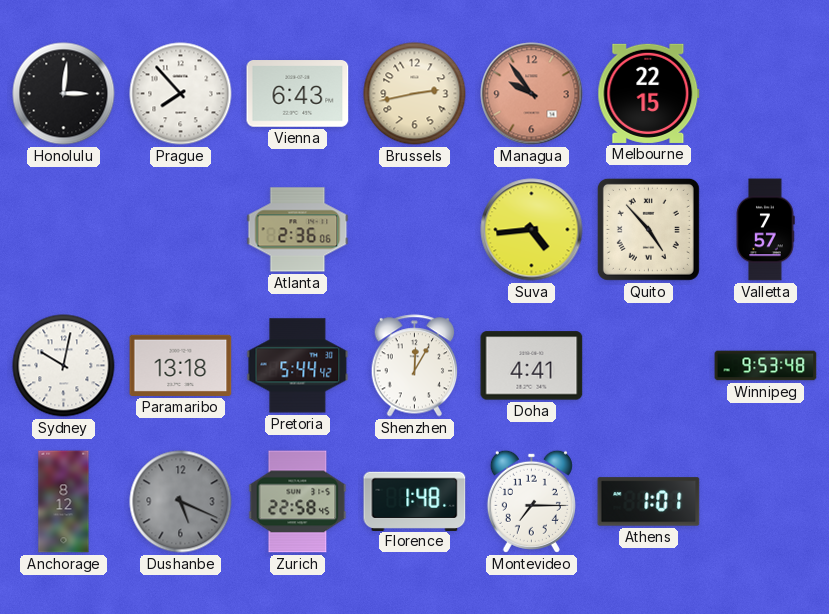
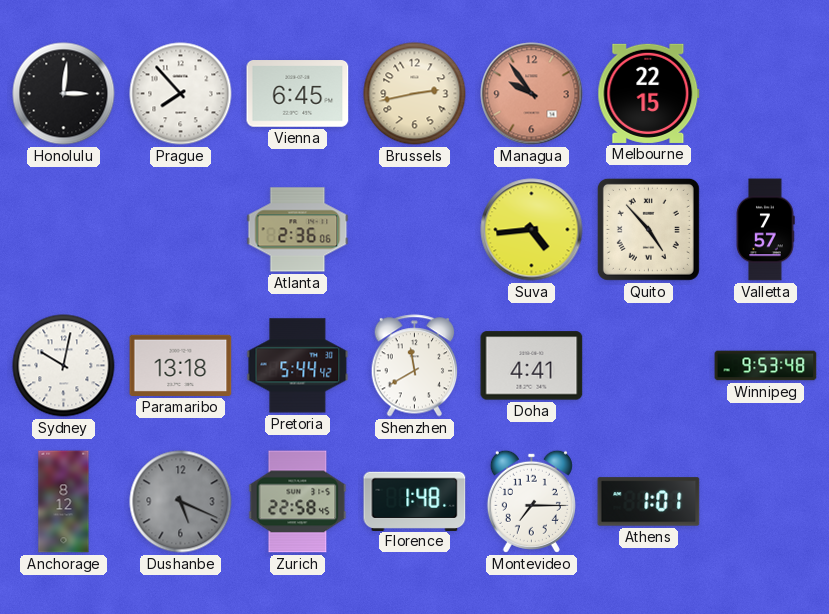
Vienna: 6:43 -> 6:45
Shenzhen: 12:05 -> 11:40
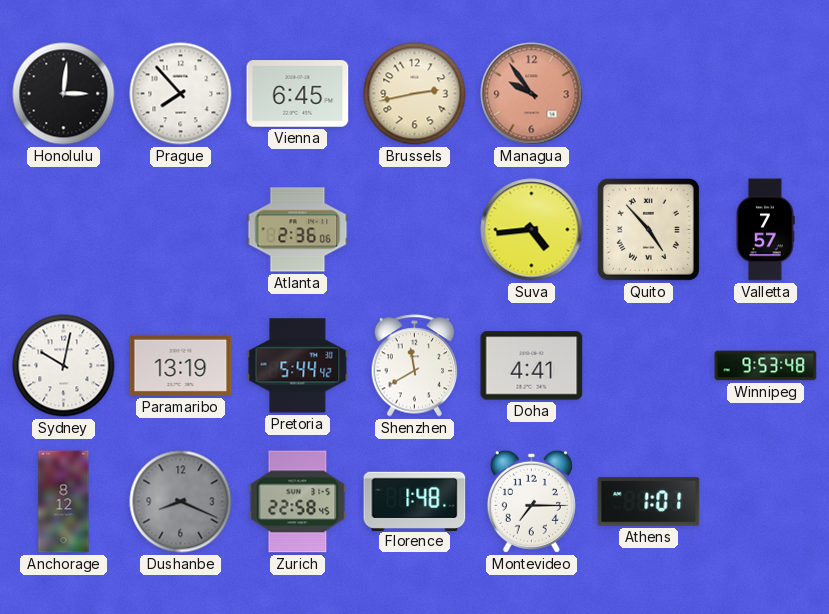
Melbourne: 22:15 -> none
Paramaribo: 13:18 -> 13:19
Dushanbe: 5:19 -> 8:19
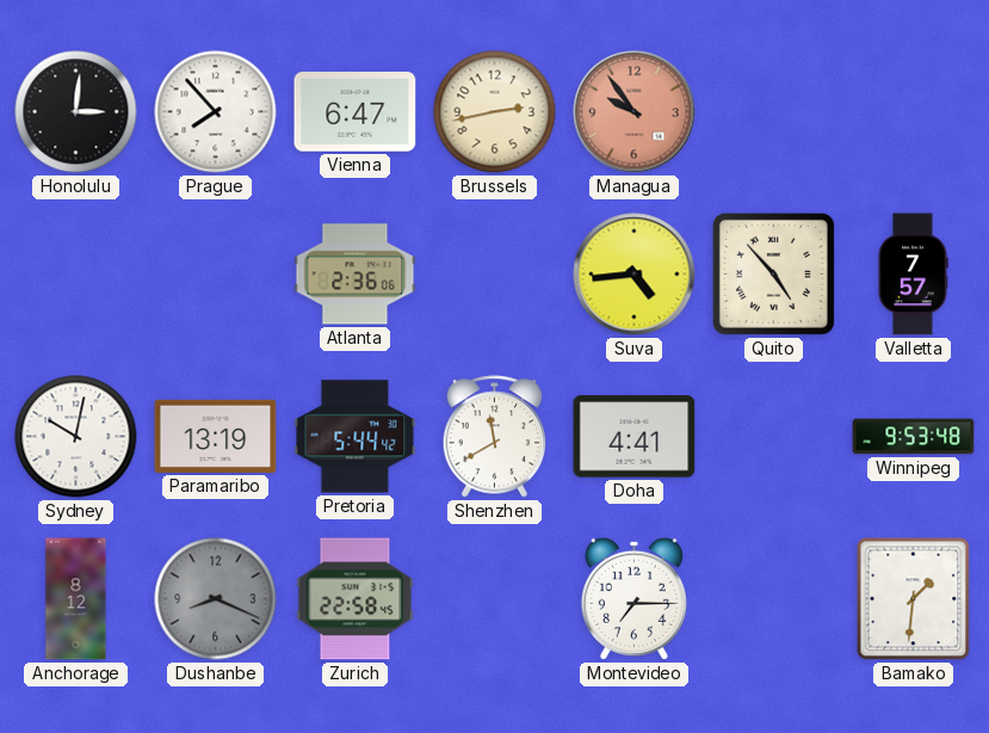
Vienna: 6:45 -> 6:47
Florence: 1:48 -> none
Athens: 1:01 -> none
Bamako: none -> 1:31
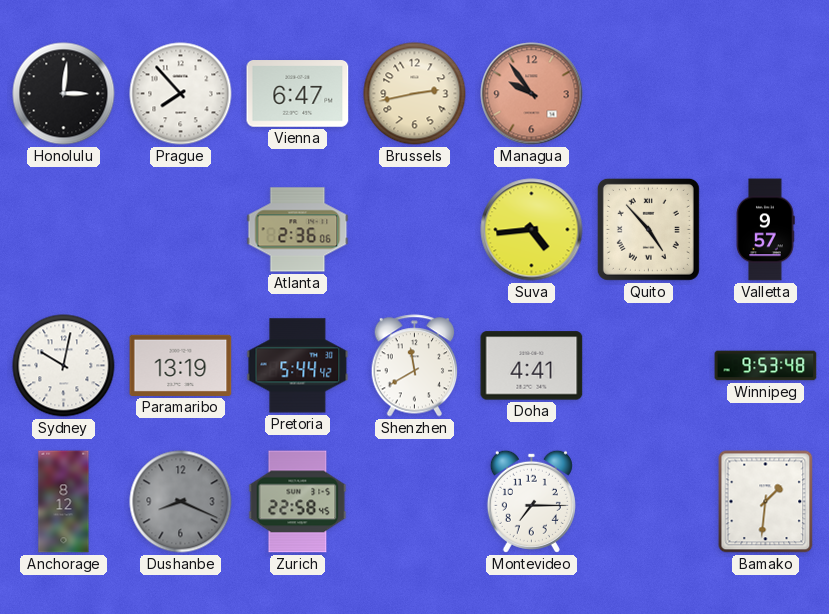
Valletta: 7:57 -> 9:57
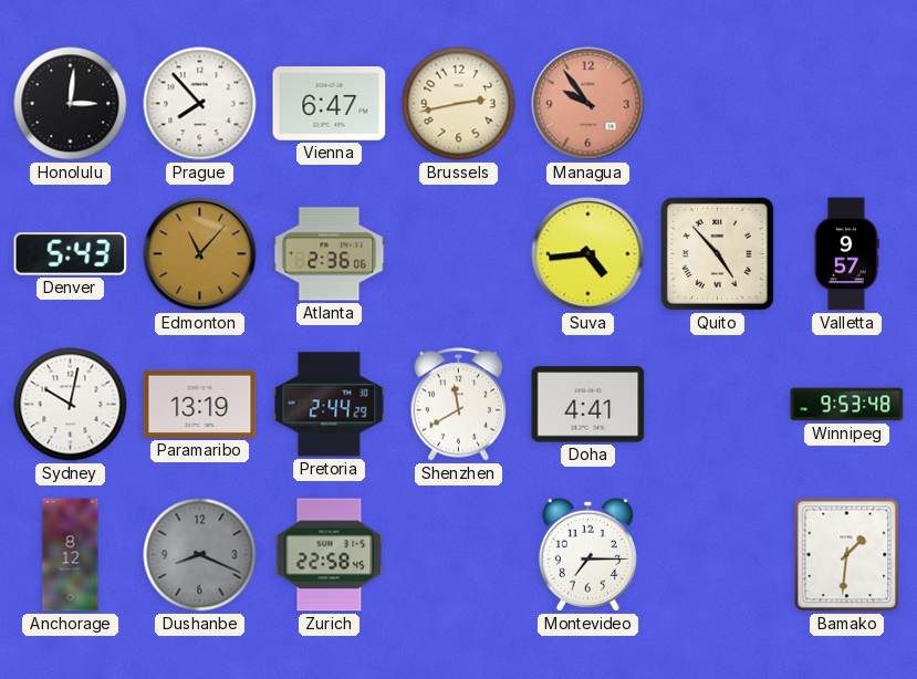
Denver: none -> 5:43
Edmonton: none -> 11:07
Pretoria: 5:44 -> 2:44
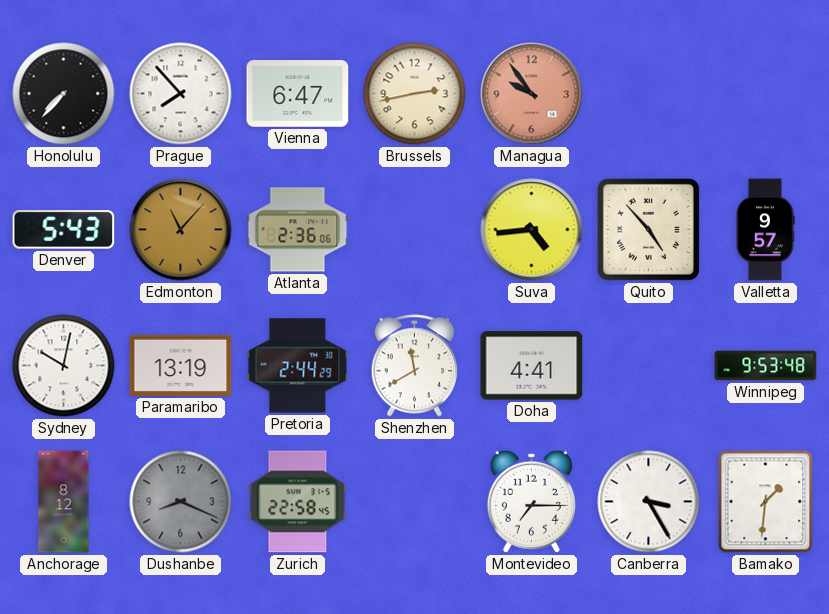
Honolulu: 3:01 -> 7:37
Canberra: none -> 3:25
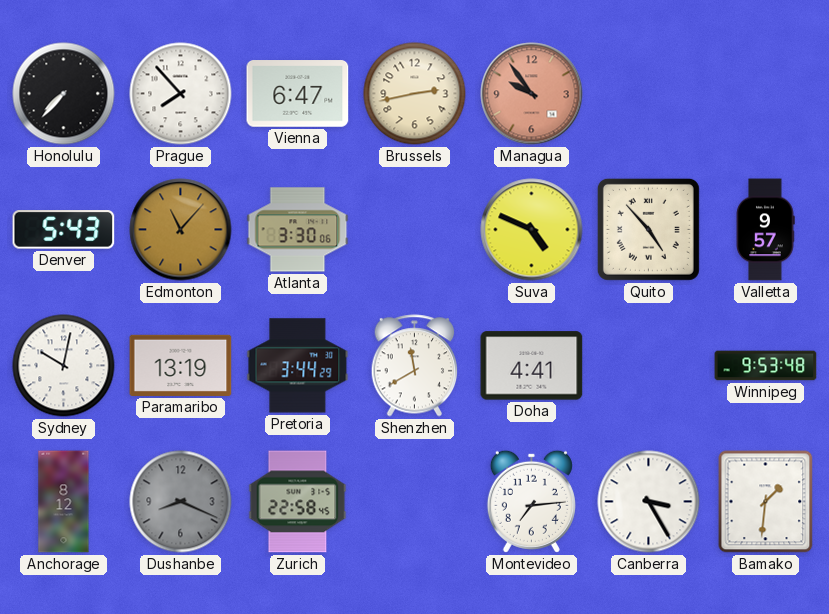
Atlanta: 2:36 -> 3:30
Suva: 4:44 -> 4:49
Pretoria: 2:44 -> 3:44
Montevideo: 7:15 -> 7:14
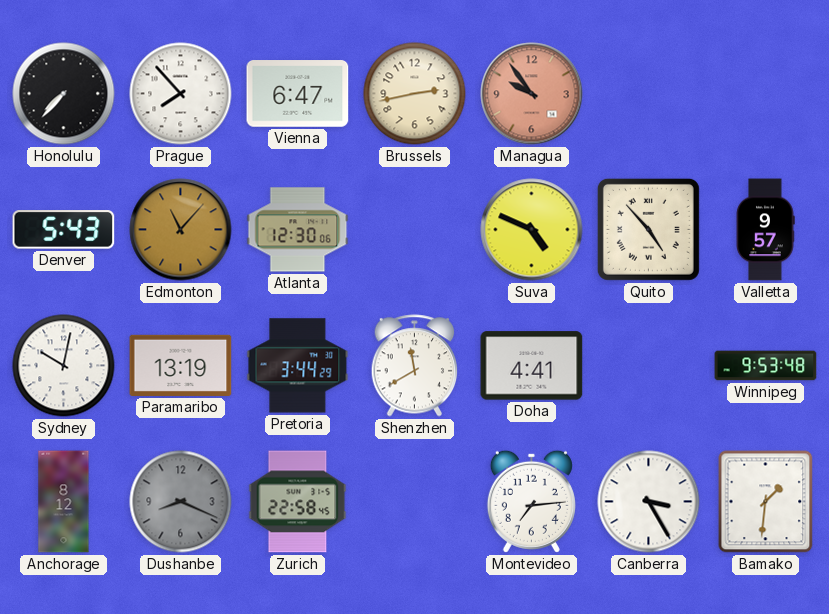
Atlanta: 3:30 -> 12:30
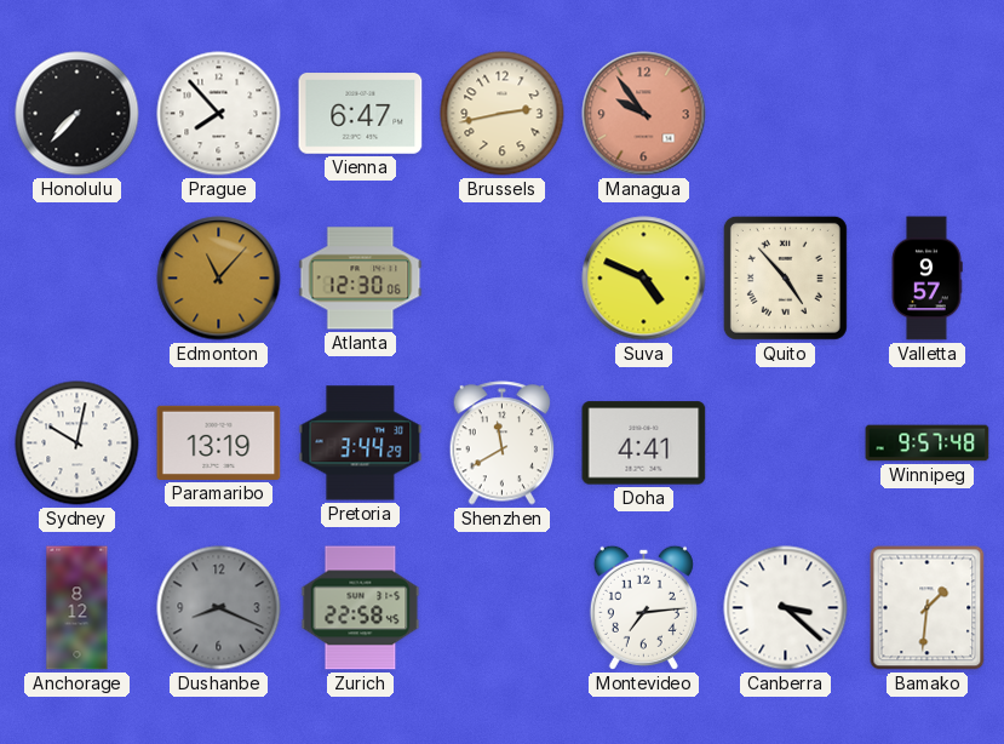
Denver: 5:43 -> none
Winnipeg: 9:53 -> 9:57
Canberra: 3:25 -> 3:22
